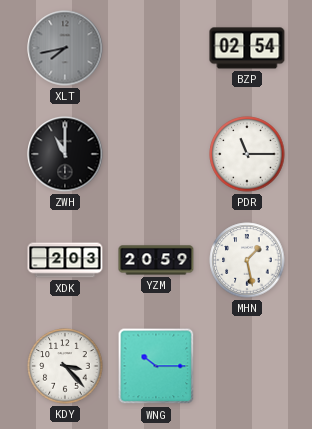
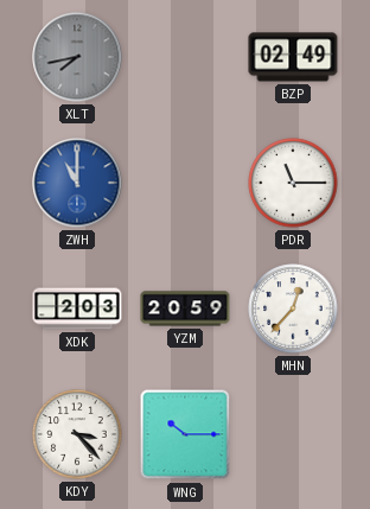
BZP: 02:54 -> 02:49
ZWH dial: black -> blue
MHN: 1:28 -> 12:37
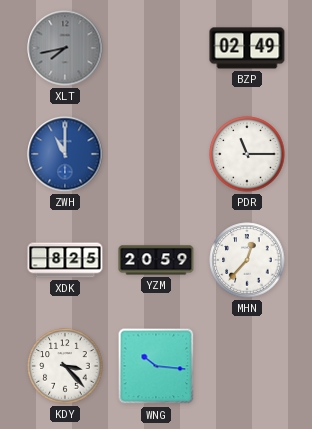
XDK: 2:03 -> 8:25
WNG: 10:15 -> 10:16
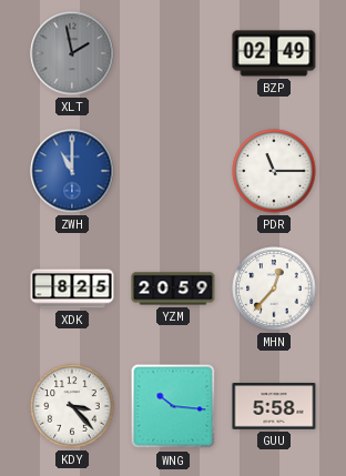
XLT: 7:43 -> 1:58
GUU: none -> 5:58
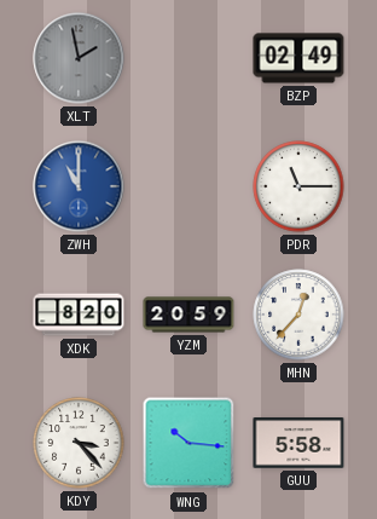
XDK: 8:25 -> 8:20
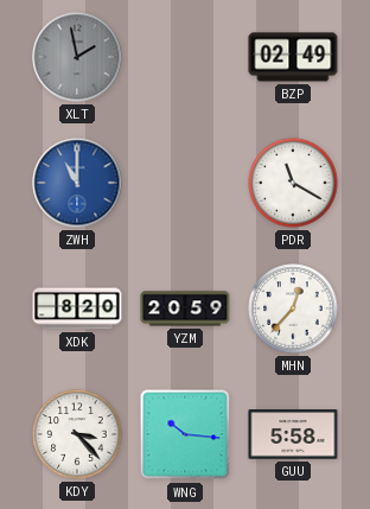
PDR: 11:15 -> 11:20
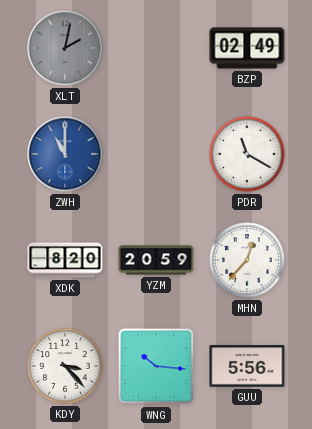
XLT: 1:58 -> 2:02
GUU: 5:58 -> 5:56
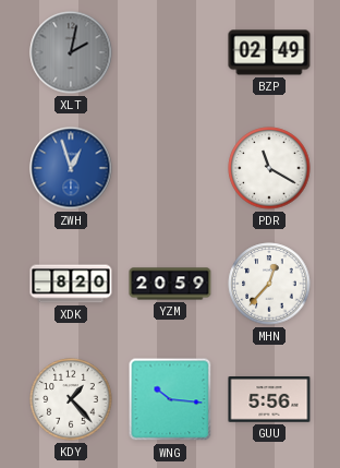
ZWH: 11:00 -> 12:57
KDY: 3:23 -> 1:23
